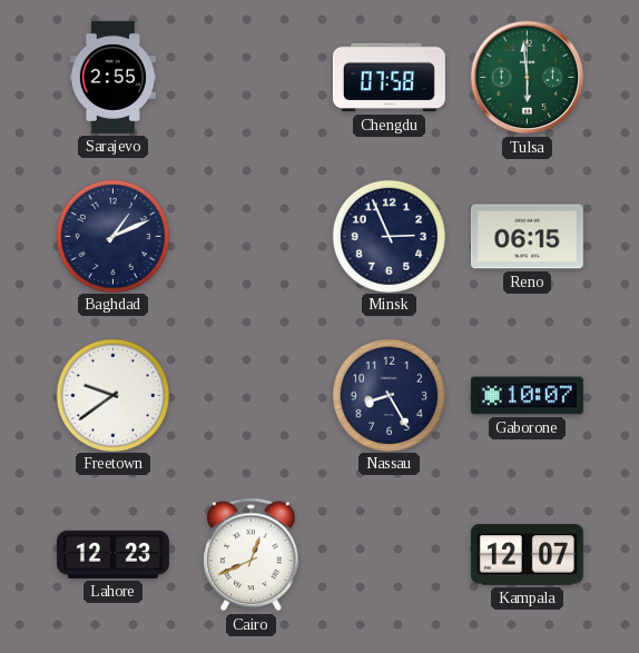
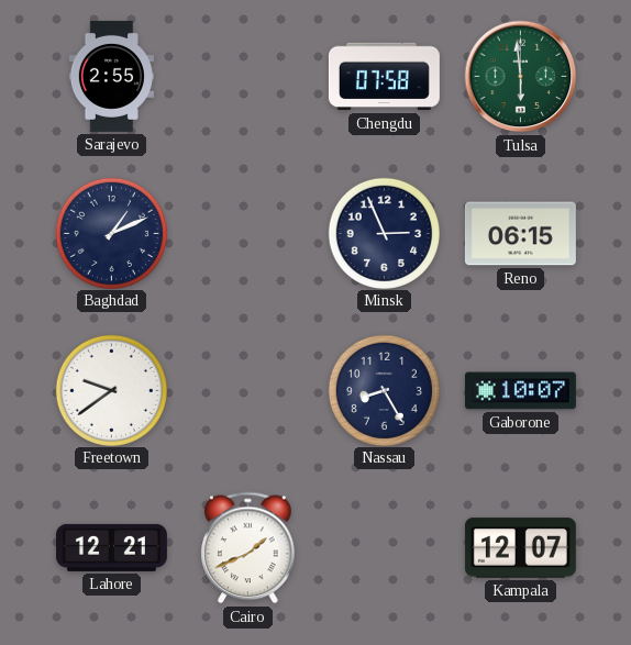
Lahore: 12:23 -> 12:21
Cairo: 12:41 -> 1:41
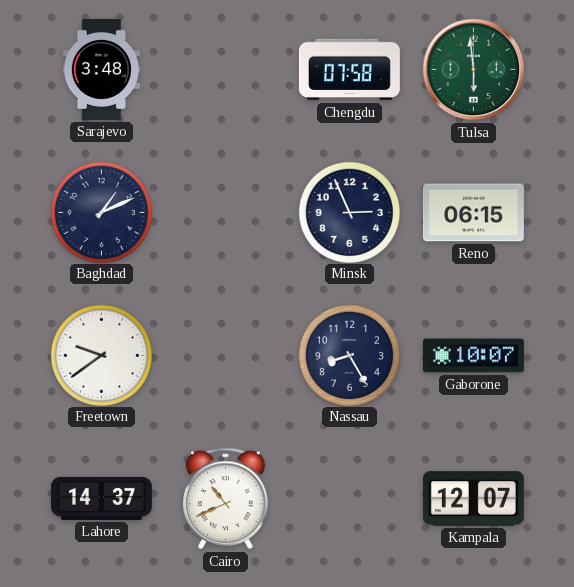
Sarajevo: 2:55 -> 3:48
Lahore: 12:21 -> 14:37
Cairo: 1:41 -> 10:41
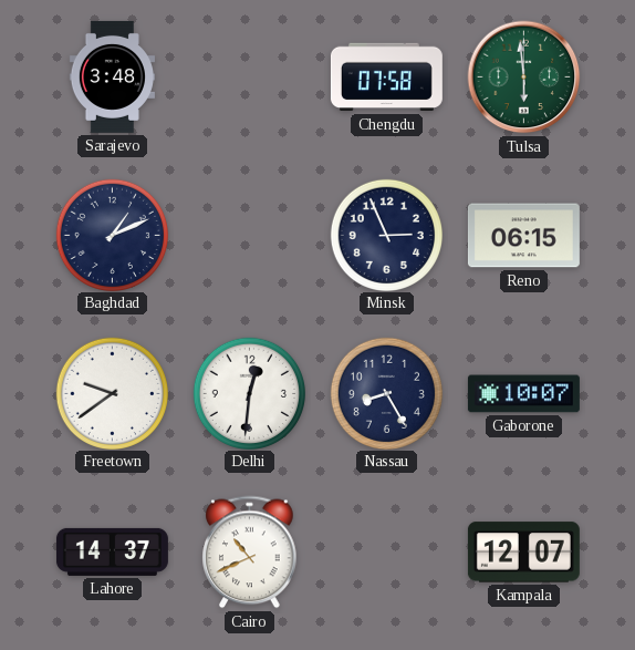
Delhi: none -> 12:31
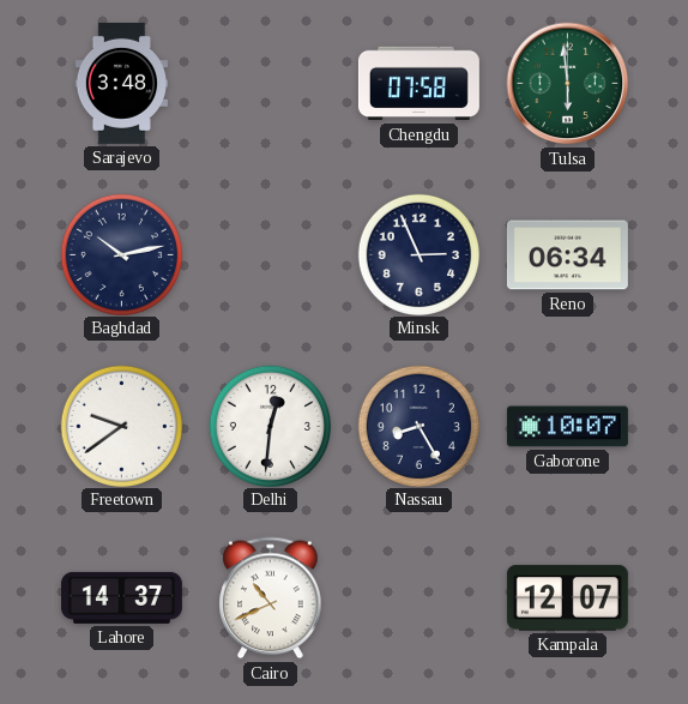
Baghdad: 1:11 -> 10:13
Reno: 06:15 -> 06:34
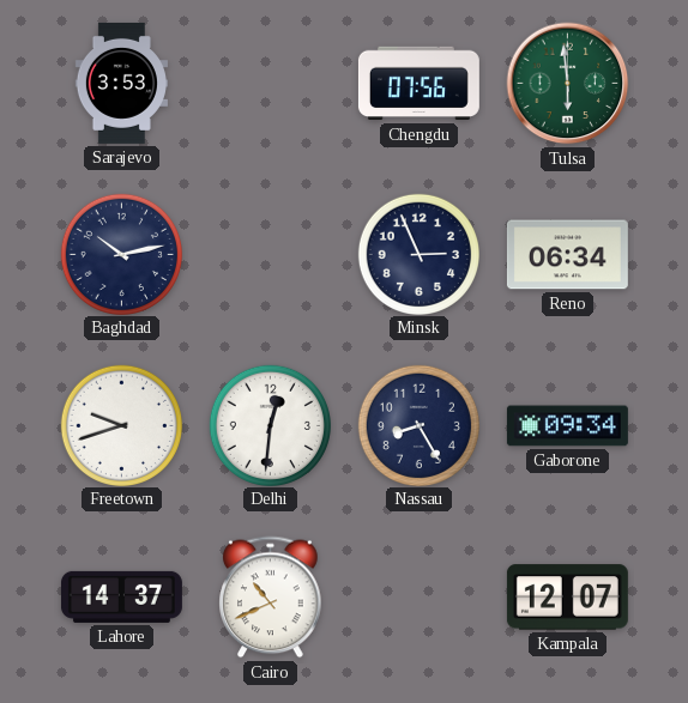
Sarajevo: 3:48 -> 3:53
Chengdu: 07:58 -> 07:56
Freetown: 9:39 -> 9:42
Gaborone: 10:07 -> 09:34
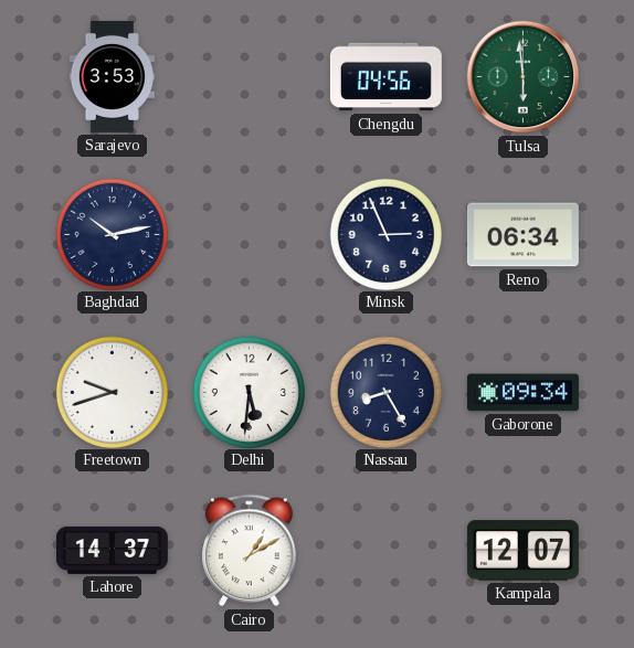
Chengdu: 07:56 -> 04:56
Delhi: 12:31 -> 5:31
Cairo: 10:41 -> 1:10
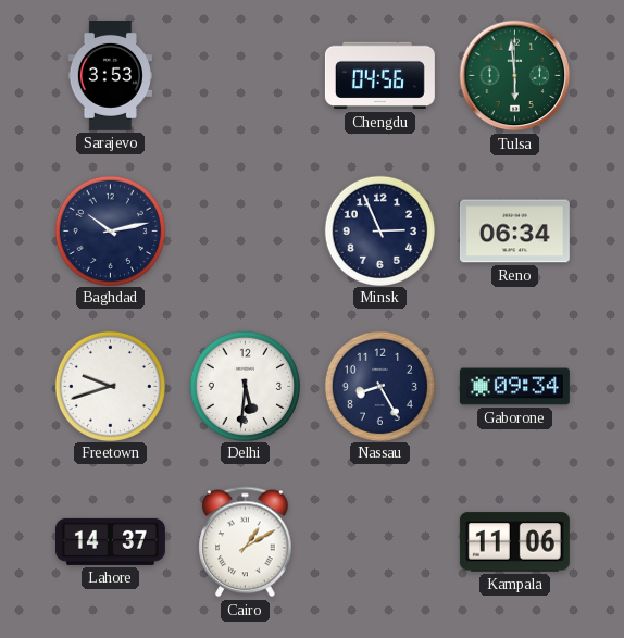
Kampala: 12:07 -> 11:06
